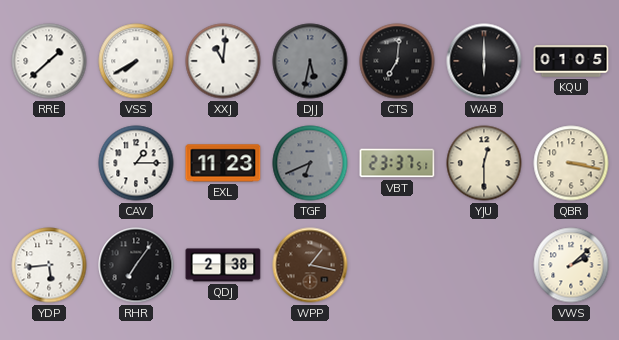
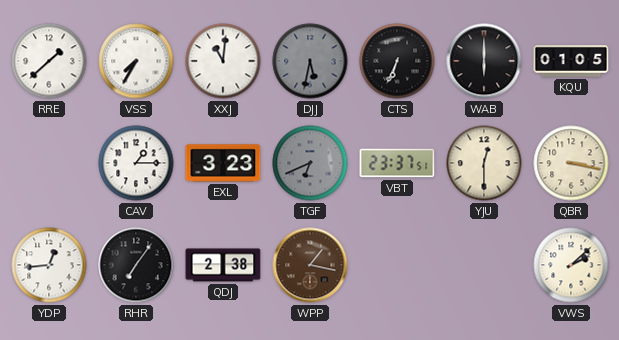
VSS: 7:40 -> 7:35
CTS: 7:01 -> 6:34
EXL: 11:23 -> 3:23
YDP: 5:44 -> 12:44
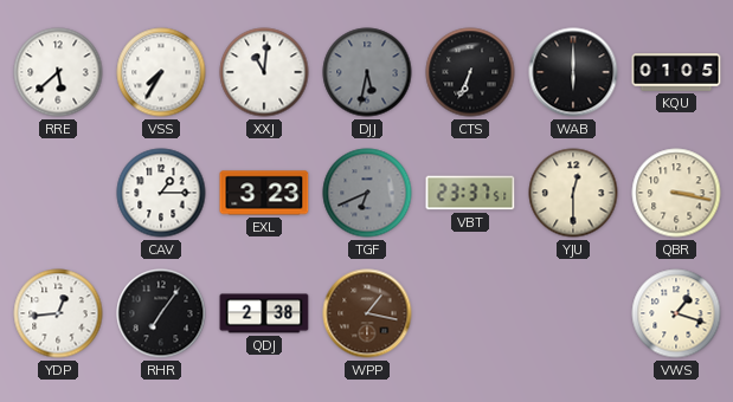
RRE: 1:38 -> 5:38
VWS: 2:08 -> 1:18
